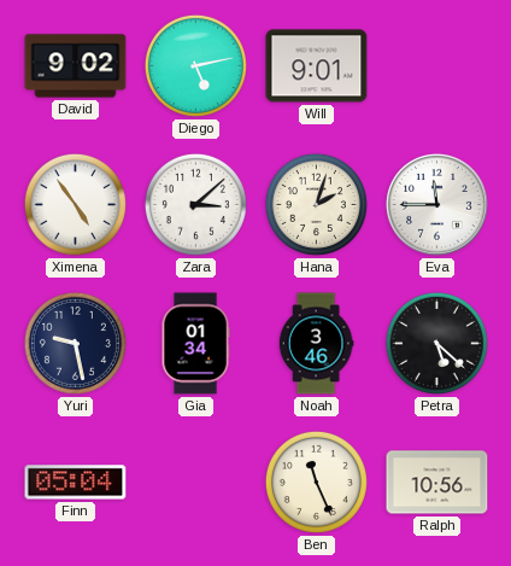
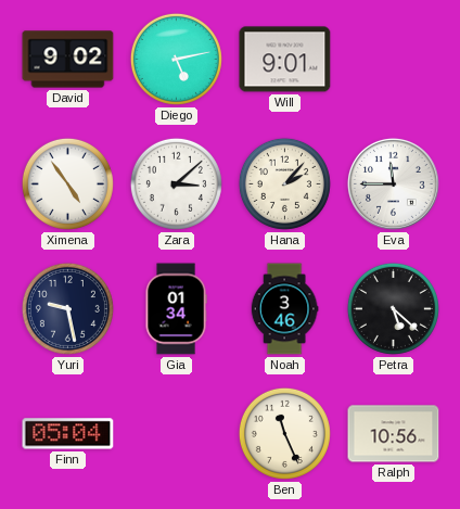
Hana: 2:03 -> 2:07
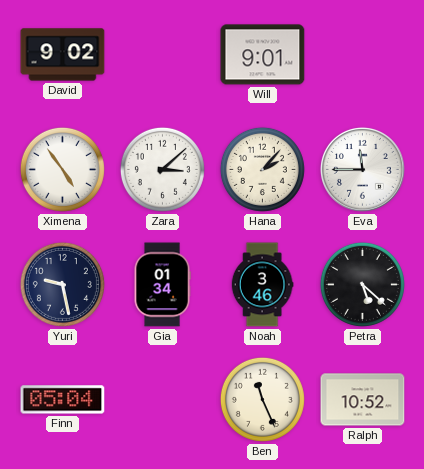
Diego: 5:13 -> none
Ralph: 10:56 -> 10:52
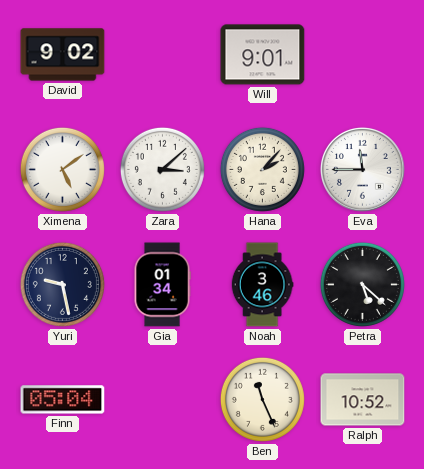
Ximena: 4:54 -> 5:09
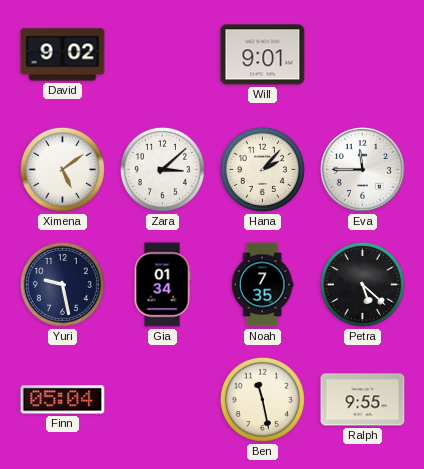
Noah: 3:46 -> 7:35
Ben: 11:26 -> 11:28
Ralph: 10:52 -> 9:55
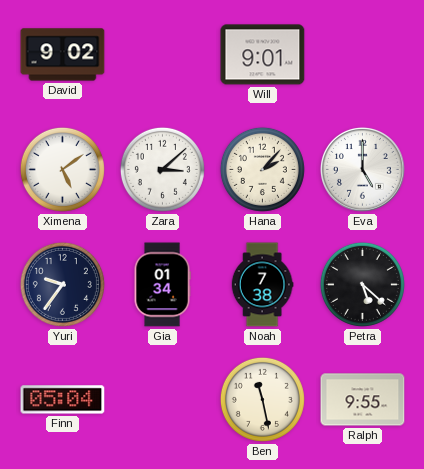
Eva: 11:45 -> 5:00
Yuri: 9:28 -> 9:36
Noah: 7:35 -> 7:38
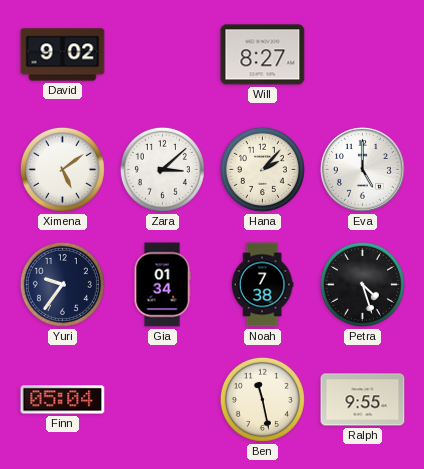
Will: 9:01 -> 8:27
Petra: 5:22 -> 4:27
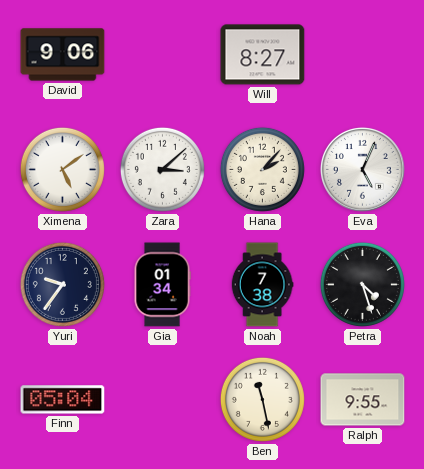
David: 9:02 -> 9:06
Eva: 5:00 -> 5:04
